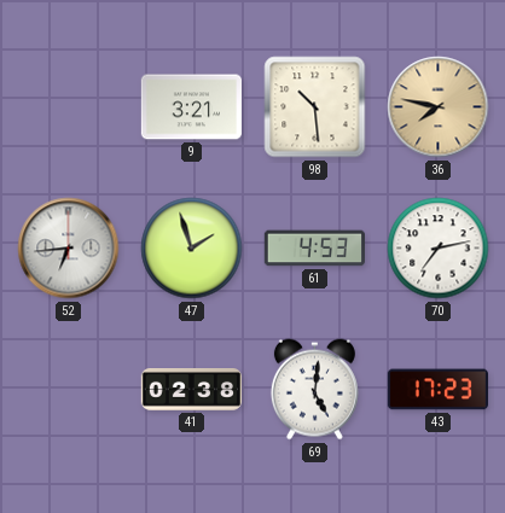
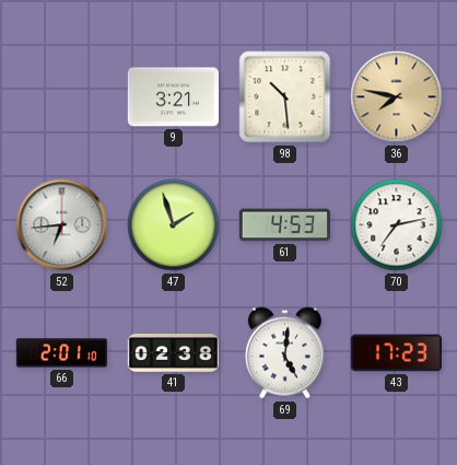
66: none -> 2:01
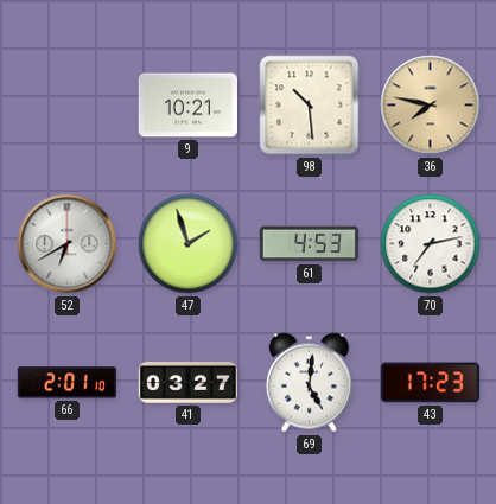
9: 3:21 -> 10:21
52: 6:44 -> 6:40
41: 02:38 -> 03:27
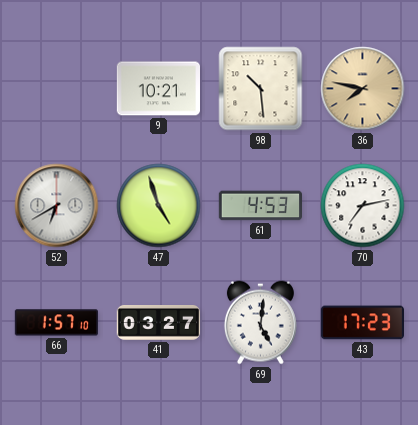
47: 1:57 -> 4:57
66: 2:01 -> 1:57
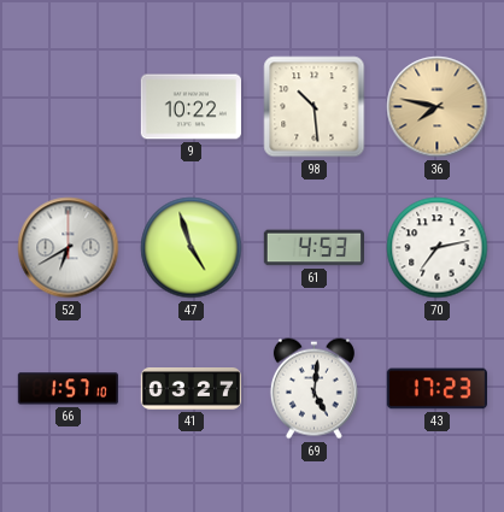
9: 10:21 -> 10:22
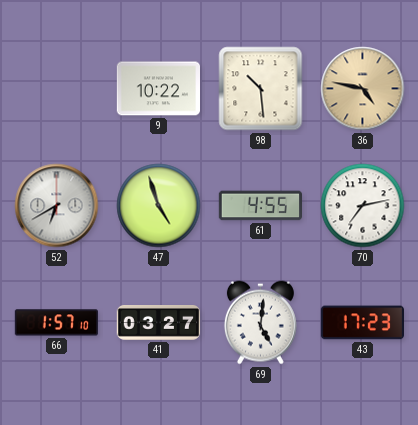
36: 7:47 -> 4:47
61: 4:53 -> 4:55
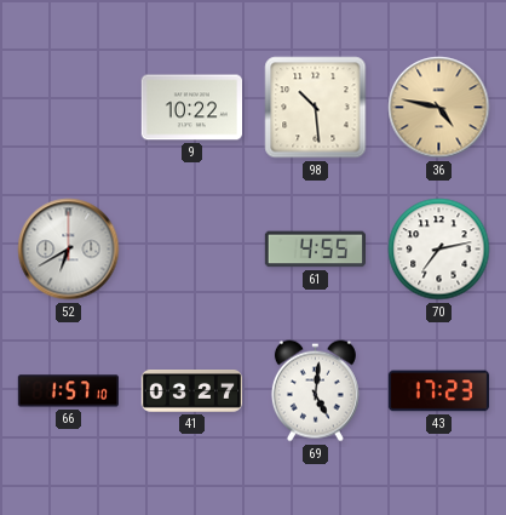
47: 4:57 -> none
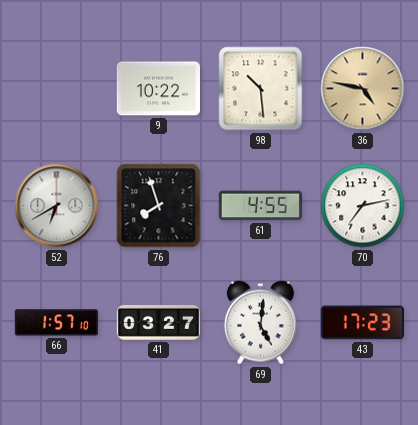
76: none -> 7:57
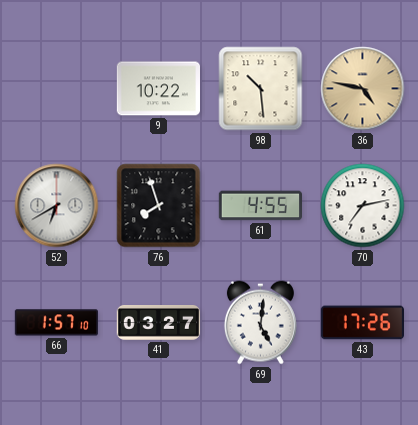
43: 17:23 -> 17:26
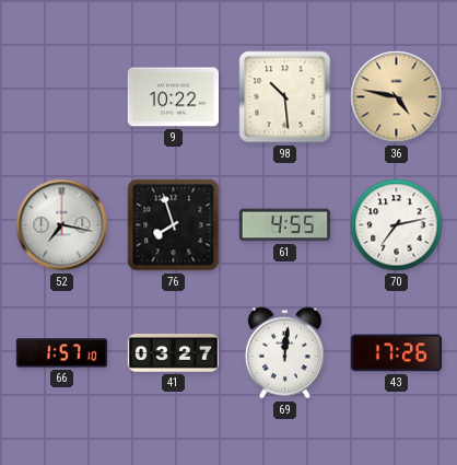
52: 6:40 -> 7:17
69: 5:01 -> 12:01
